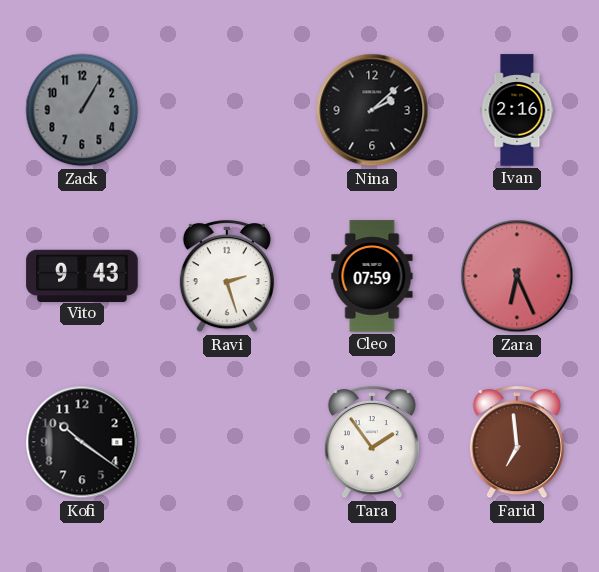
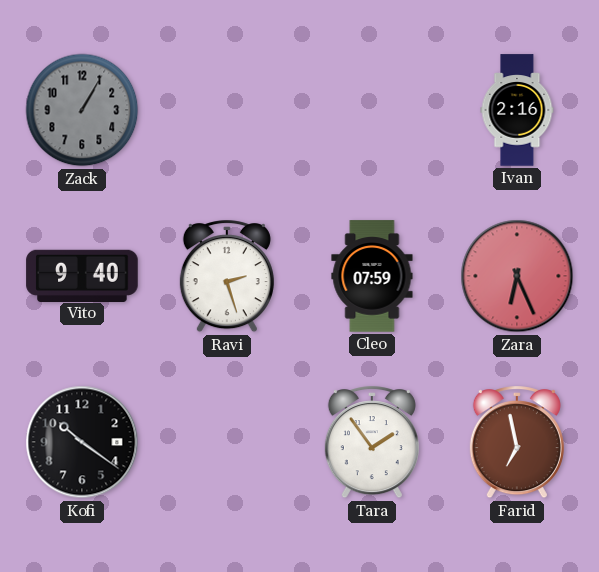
Nina: 2:08 -> none
Vito: 9:43 -> 9:40
Farid: 6:59 -> 6:58
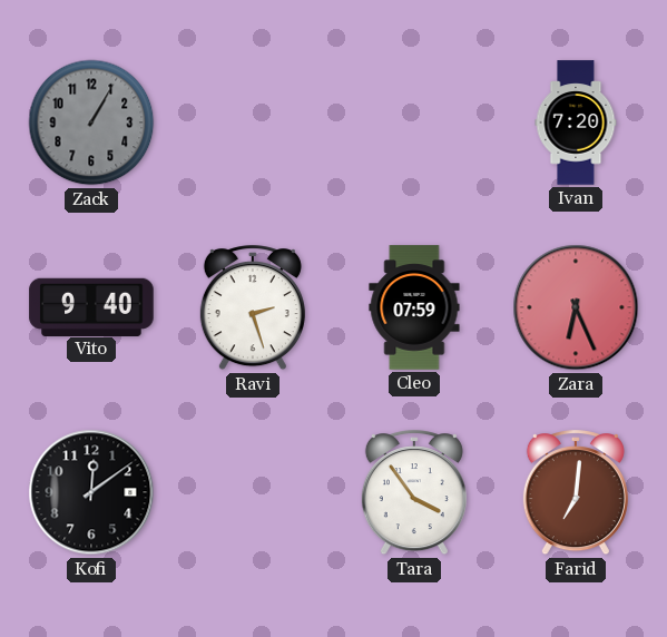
Ivan: 2:16 -> 7:20
Kofi: 10:21 -> 12:09
Tara: 1:54 -> 3:54
Farid: 6:58 -> 7:01
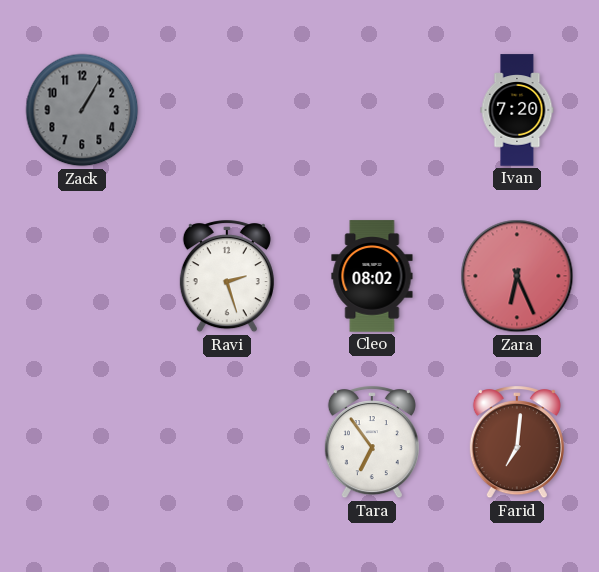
Vito: 9:40 -> none
Cleo: 07:59 -> 08:02
Kofi: 12:09 -> none
Tara: 3:54 -> 6:54
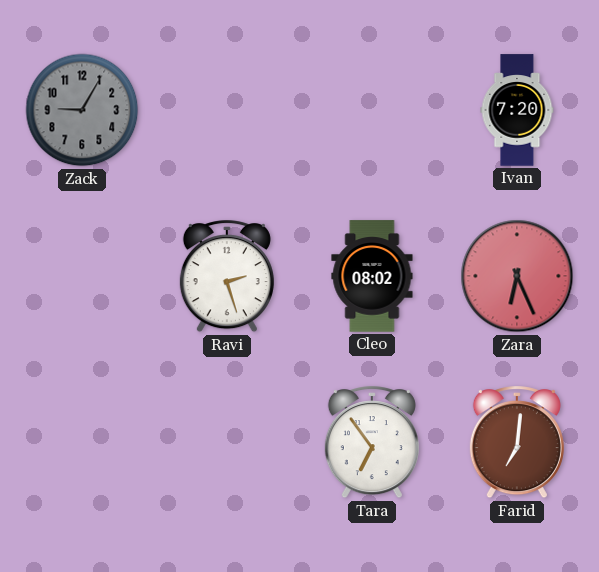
Zack: 1:05 -> 9:05
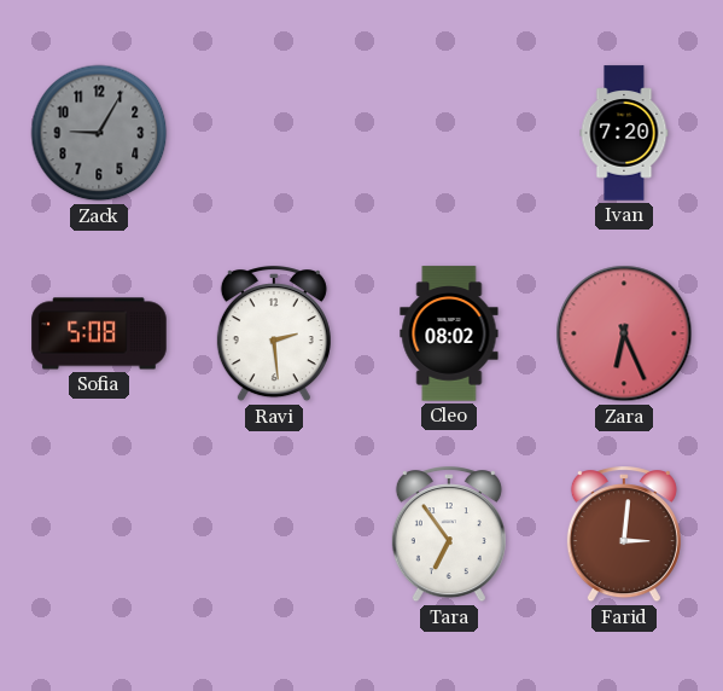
Sofia: none -> 5:08
Ravi: 2:27 -> 2:29
Farid: 7:01 -> 3:01
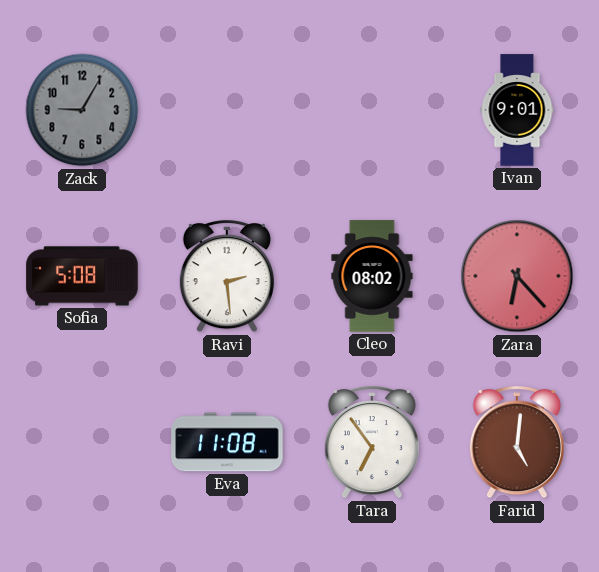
Ivan: 7:20 -> 9:01
Zara: 6:26 -> 6:23
Eva: none -> 11:08
Farid: 3:01 -> 5:01
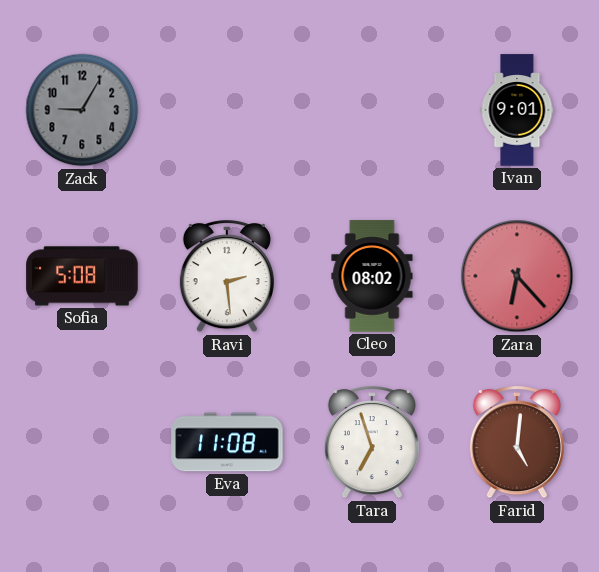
Tara: 6:54 -> 6:57
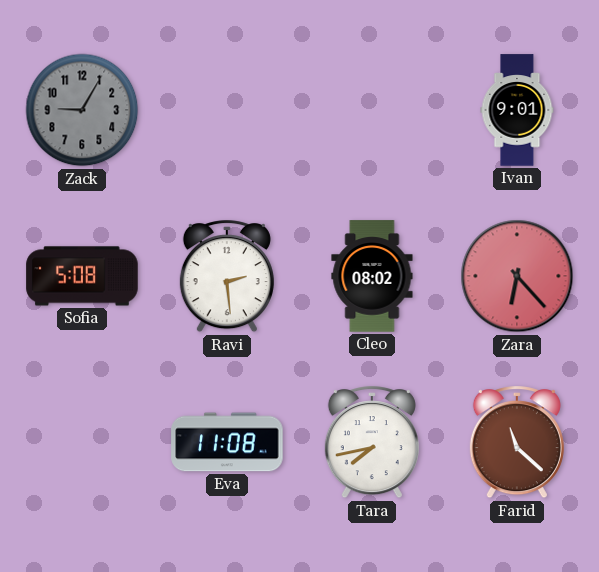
Tara: 6:57 -> 7:43
Farid: 5:01 -> 11:22
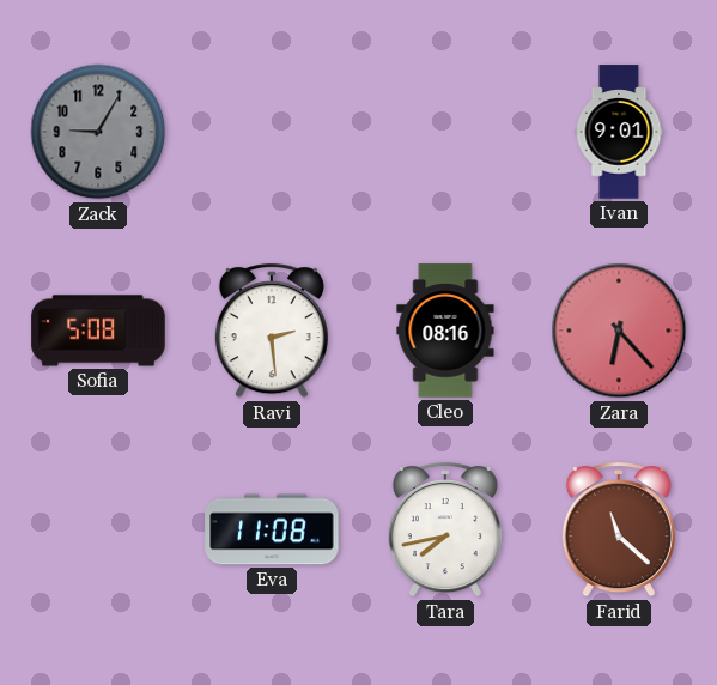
Cleo: 08:02 -> 08:16
